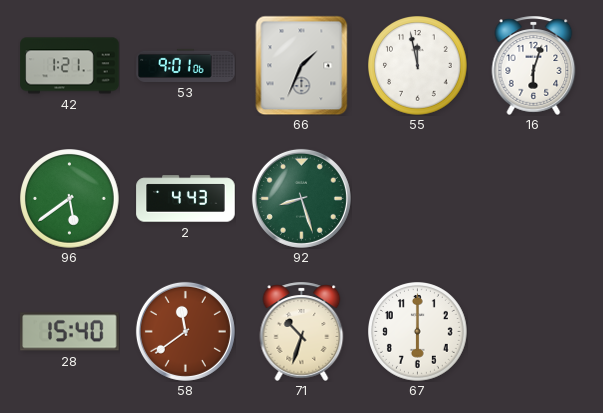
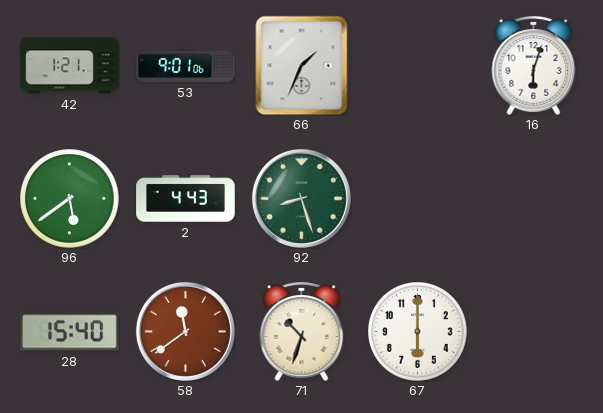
55: 11:58 -> none
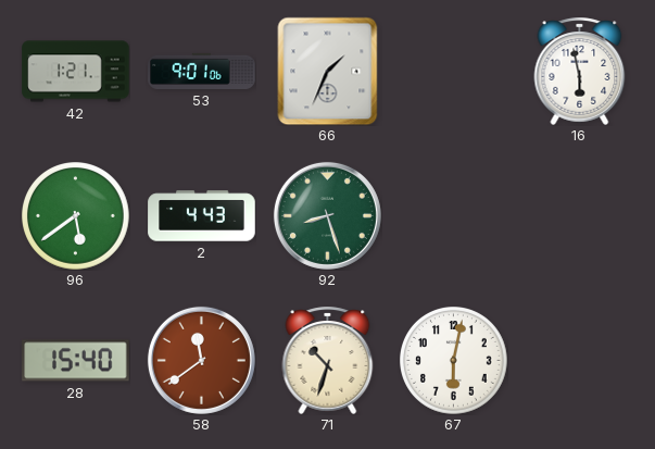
16: 6:03 -> 5:58
67: 6:00 -> 6:02
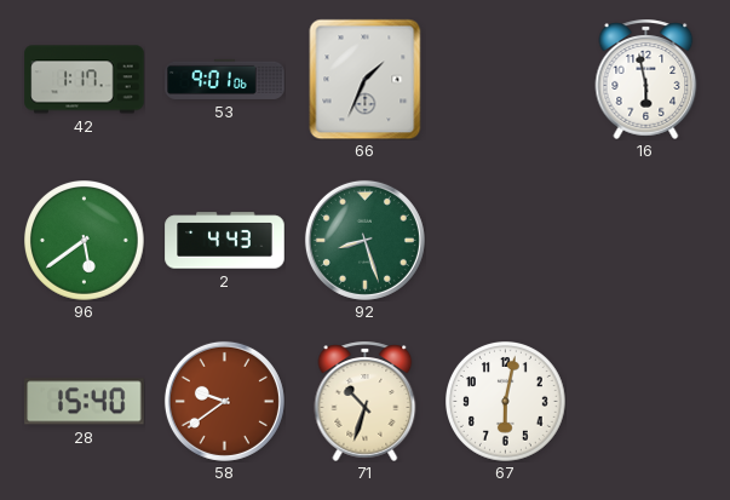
42: 1:21 -> 1:17
58: 11:39 -> 9:39
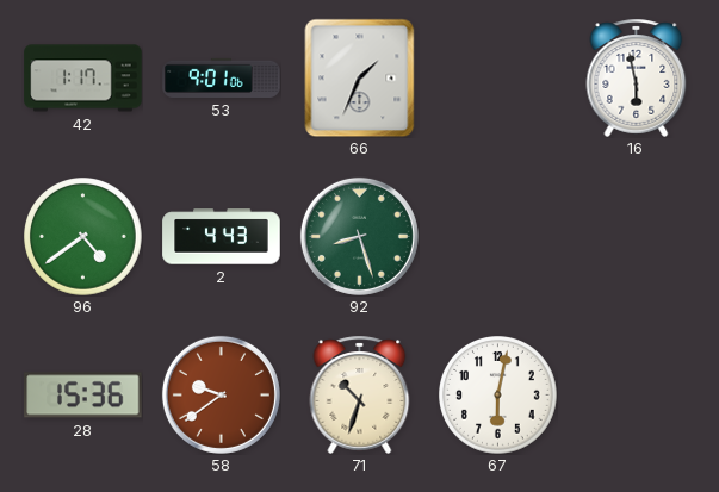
96: 5:39 -> 4:39
28: 15:40 -> 15:36
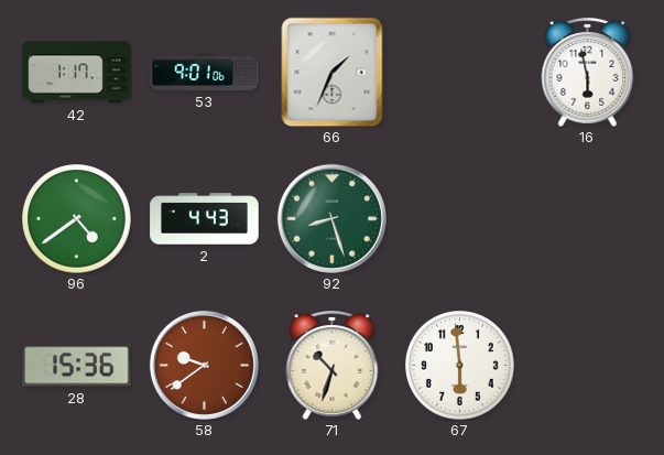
67: 6:02 -> 5:59
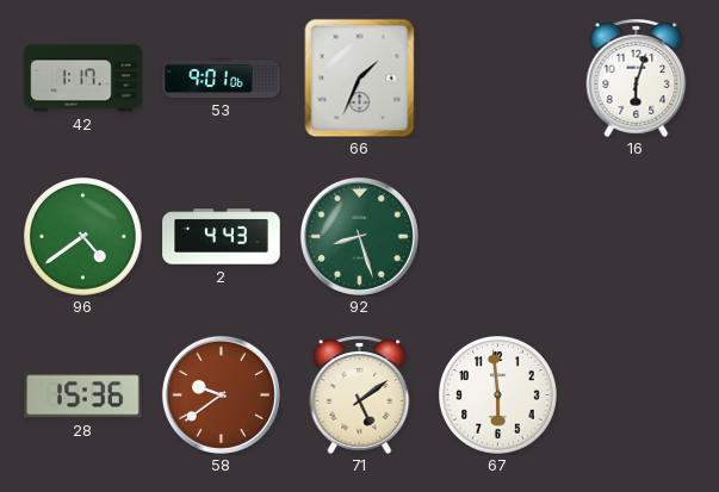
16: 5:58 -> 6:03
71: 10:33 -> 5:09
